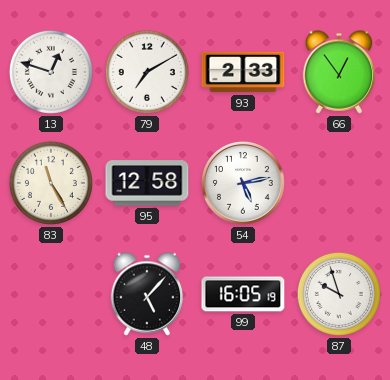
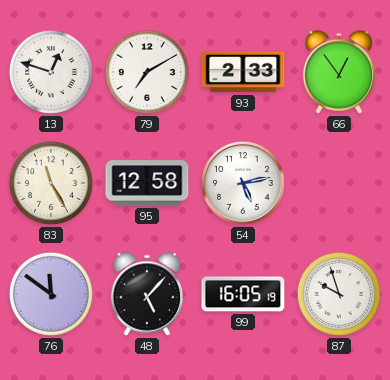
76: none -> 11:51
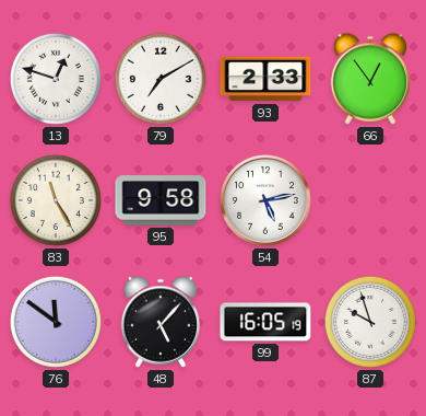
95: 12:58 -> 9:58
